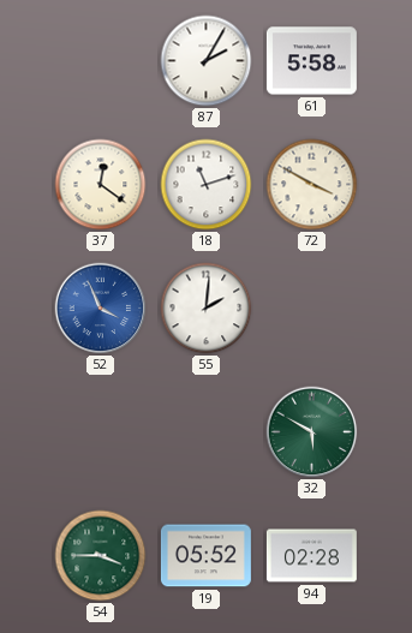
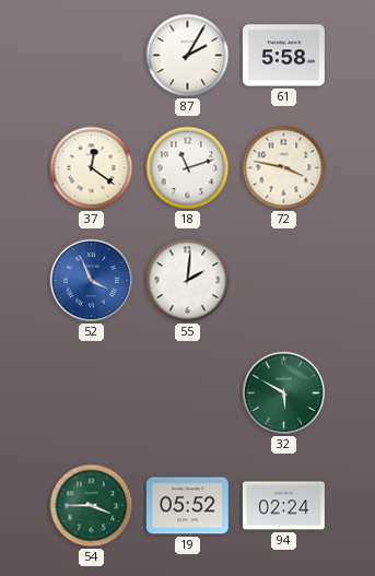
72: 3:50 -> 3:47
94: 02:28 -> 02:24
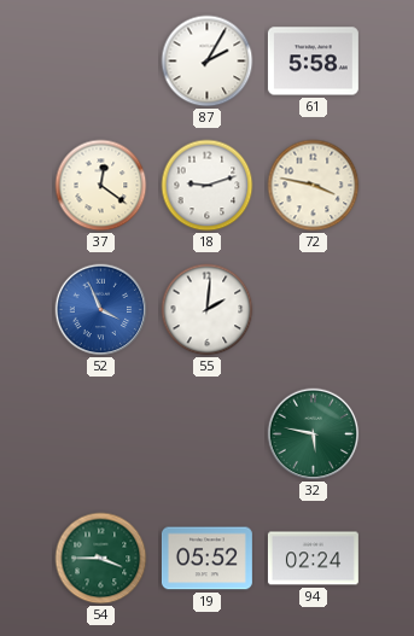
18: 11:12 -> 9:12
32: 5:50 -> 5:47
